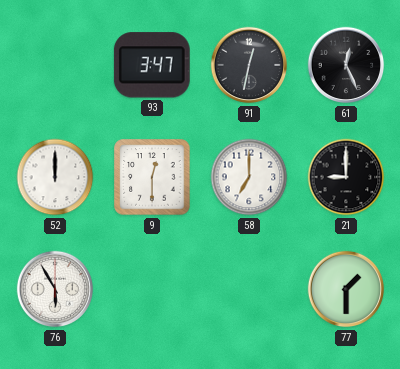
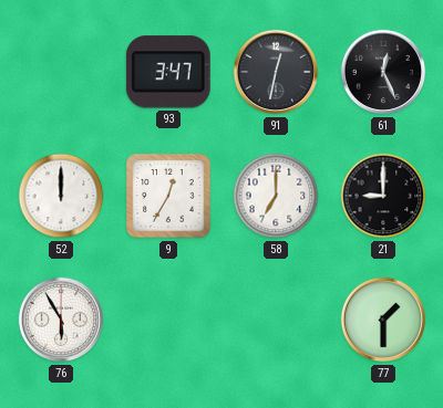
9: 12:30 -> 12:35
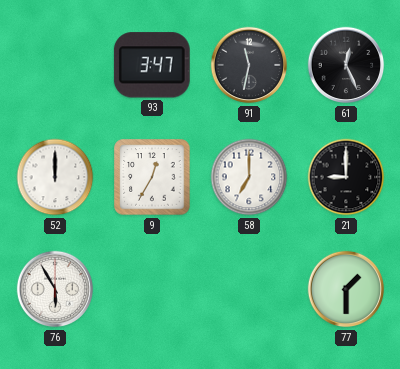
91: 12:32 -> 11:32
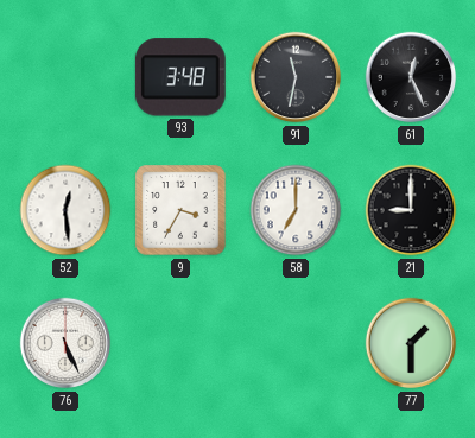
93: 3:47 -> 3:48
52: 12:00 -> 12:29
9: 12:35 -> 3:35
76: 5:55 -> 5:26
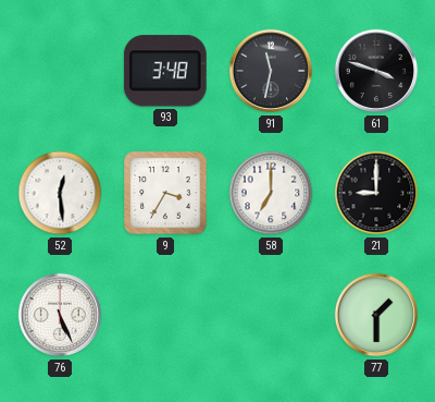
61: 12:26 -> 3:48
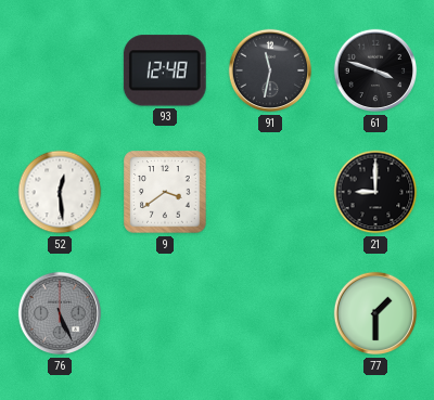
93: 3:48 -> 12:48
9: 3:35 -> 3:39
58: 7:00 -> none
76 dial: white -> grey
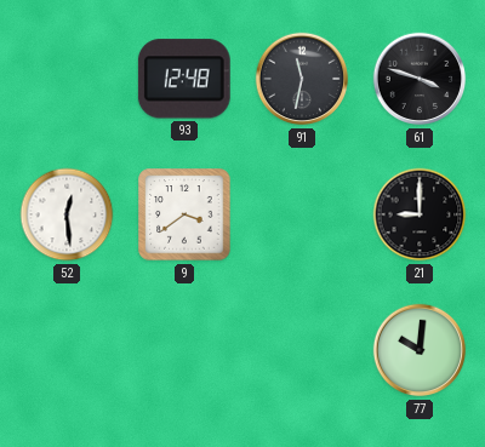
76: 5:26 -> none
77: 1:30 -> 10:01
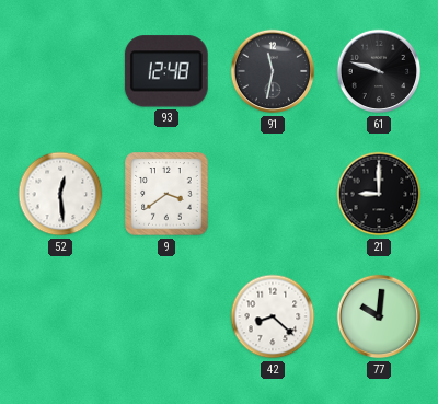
61: 3:48 -> 9:48
42: none -> 8:22
